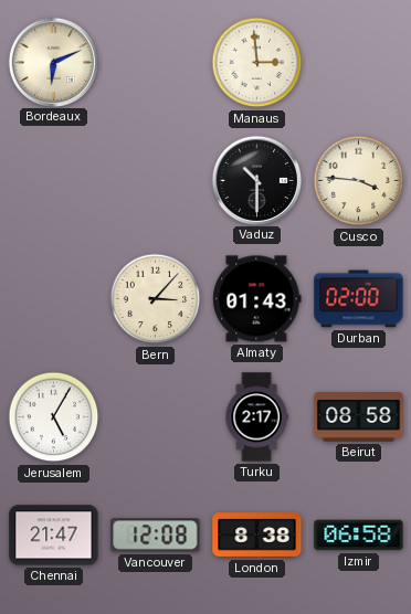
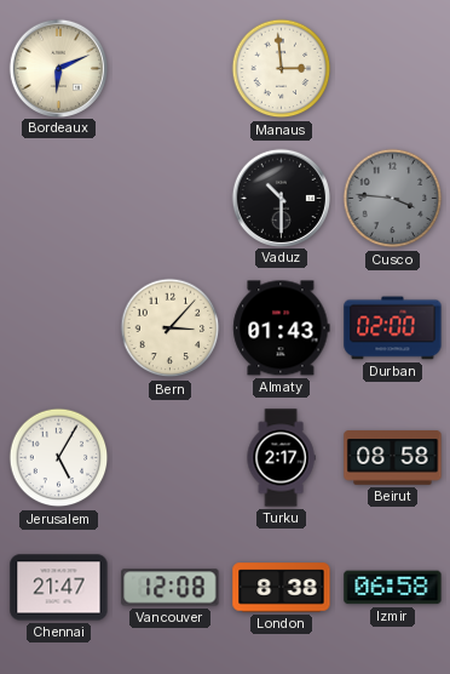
Cusco dial: cream -> grey
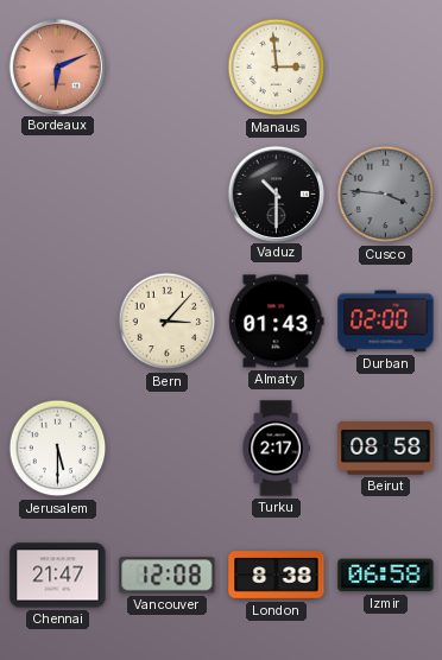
Bordeaux dial: cream -> salmon
Jerusalem: 5:05 -> 5:30
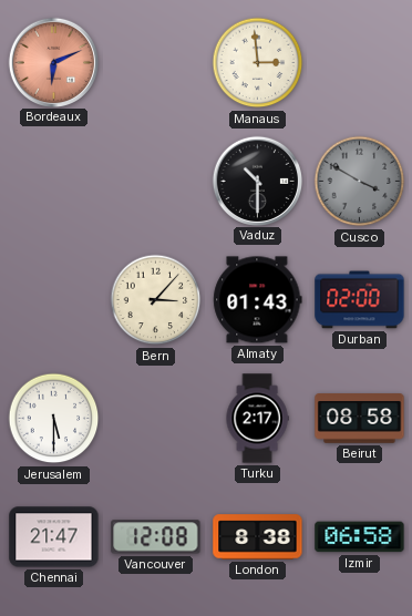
Cusco: 3:46 -> 3:50
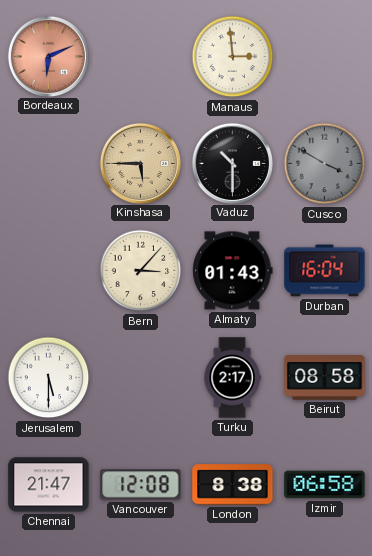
Kinshasa: none -> 5:45
Durban: 02:00 -> 16:04
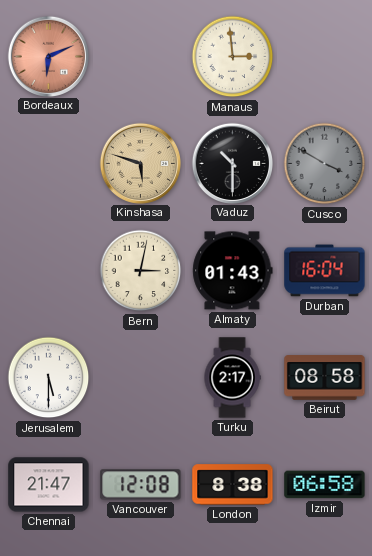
Kinshasa: 5:45 -> 5:48
Bern: 3:07 -> 3:02
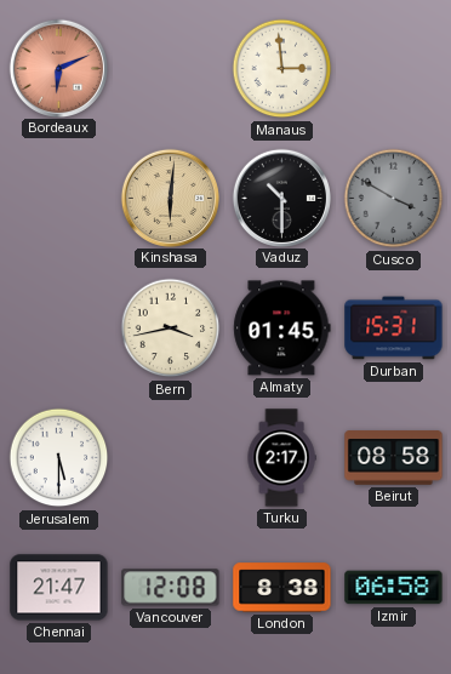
Kinshasa: 5:48 -> 6:01
Bern: 3:02 -> 3:43
Almaty: 01:43 -> 01:45
Durban: 16:04 -> 15:31
